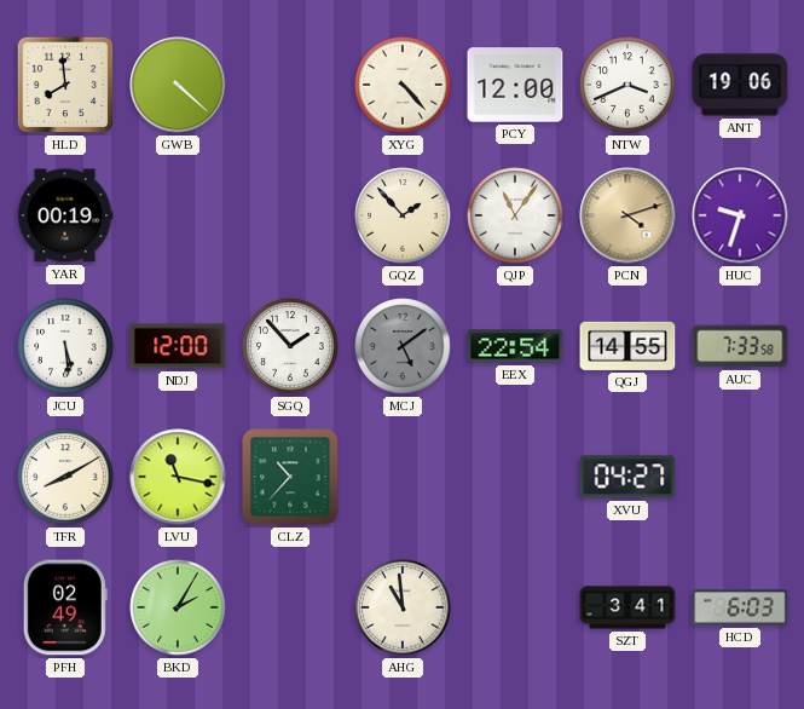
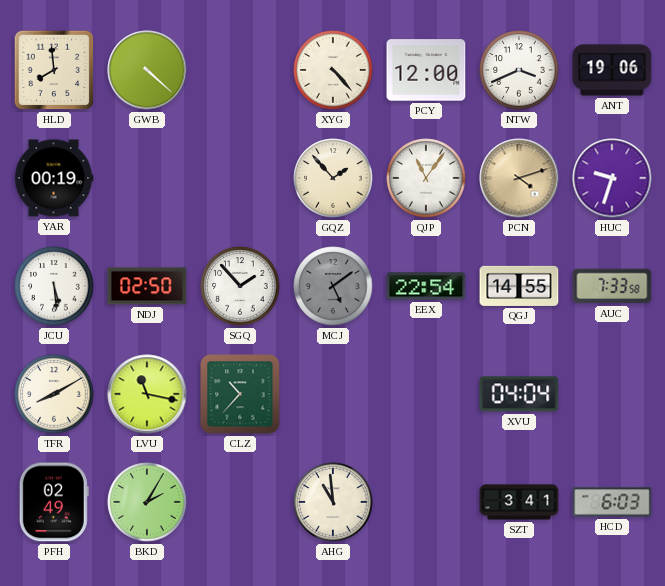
NDJ: 12:00 -> 02:50
XVU: 04:27 -> 04:04
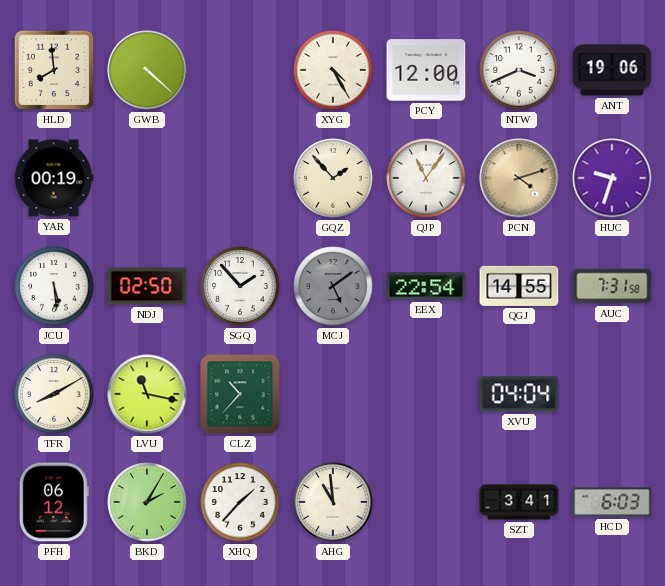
XYG: 4:23 -> 4:25
AUC: 7:33 -> 7:31
PFH: 02:49 -> 06:12
XHQ: none -> 1:37
